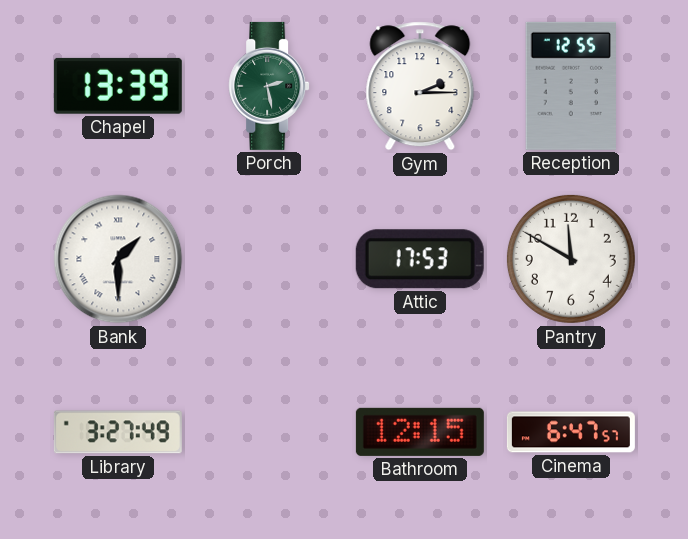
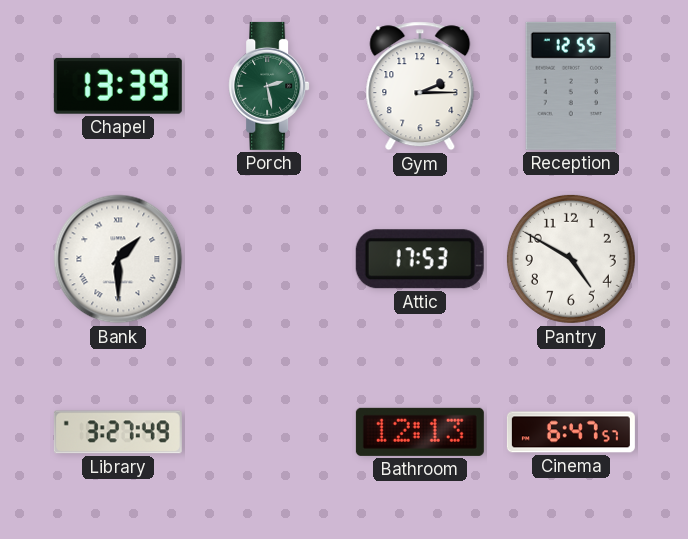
Pantry: 11:50 -> 4:50
Bathroom: 12:15 -> 12:13
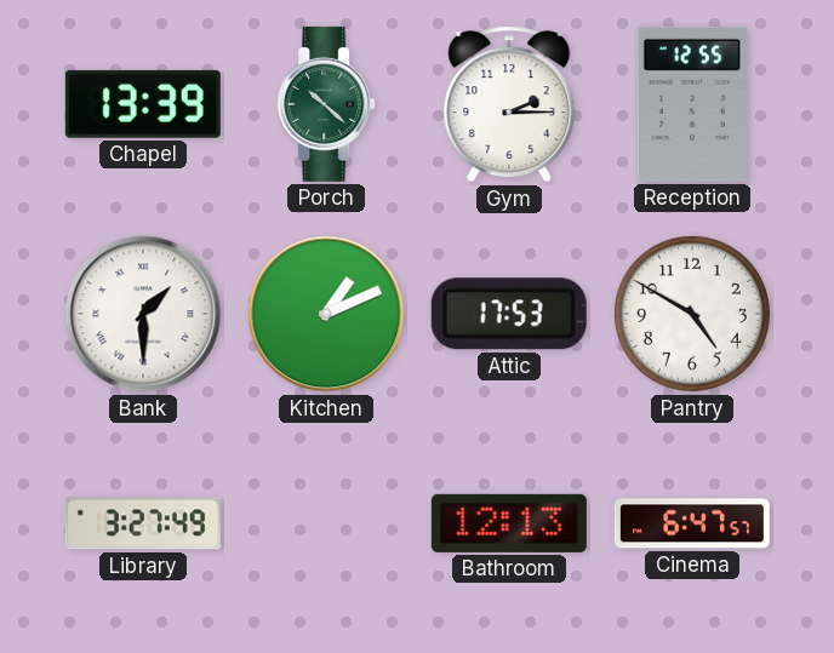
Porch: 2:28 -> 10:22
Kitchen: none -> 1:11
